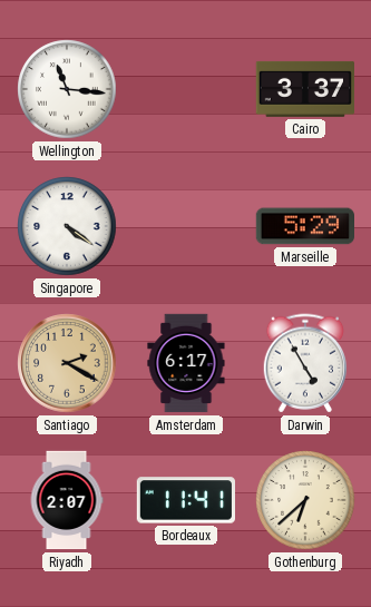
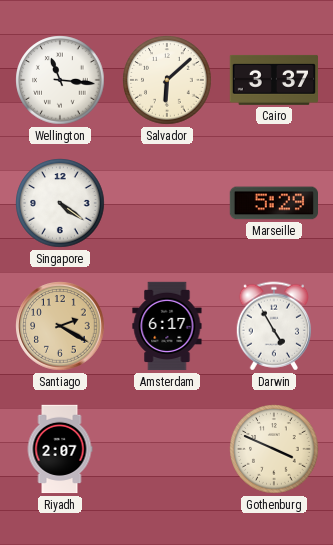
Salvador: none -> 6:08
Bordeaux: 11:41 -> none
Gothenburg: 6:38 -> 3:49
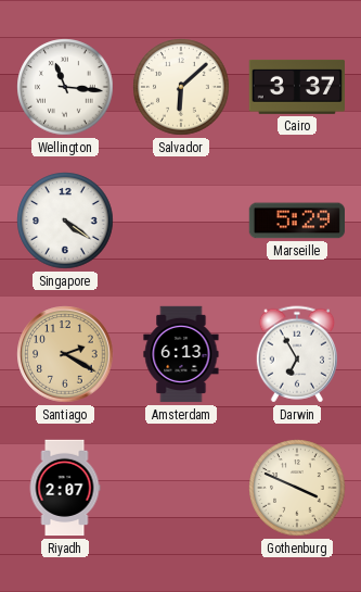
Amsterdam: 6:17 -> 6:13
Darwin: 4:55 -> 6:55
